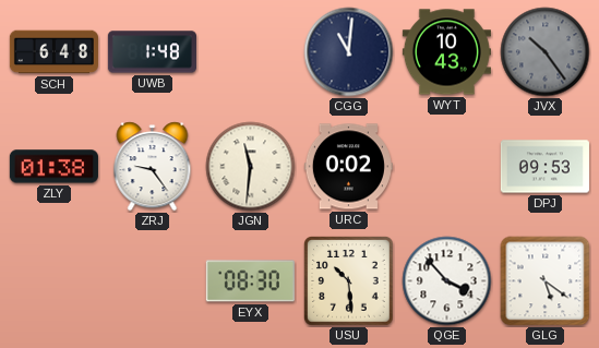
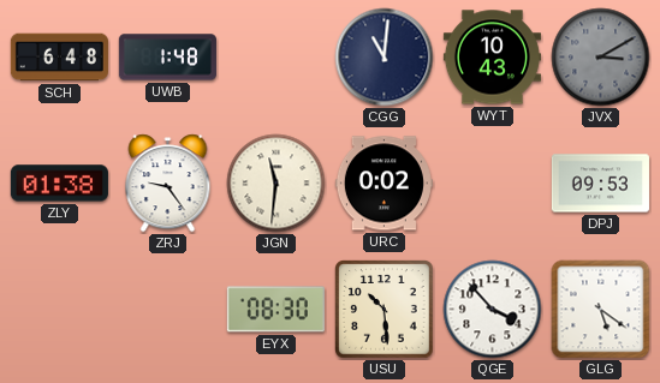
JVX: 10:24 -> 3:10
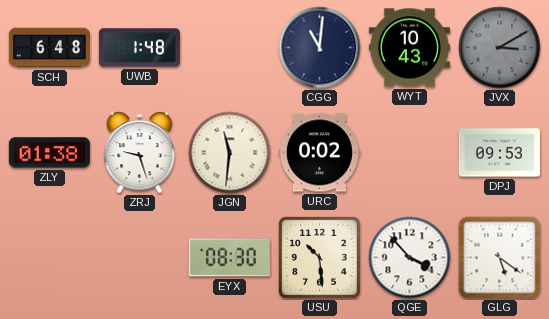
ZRJ: 9:24 -> 9:27
